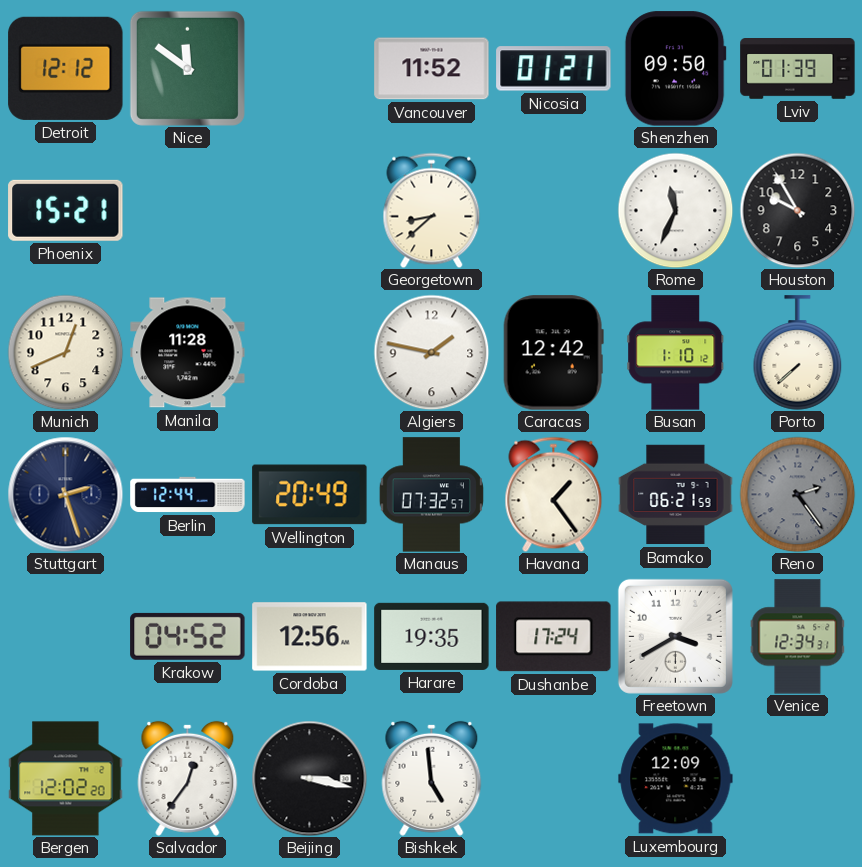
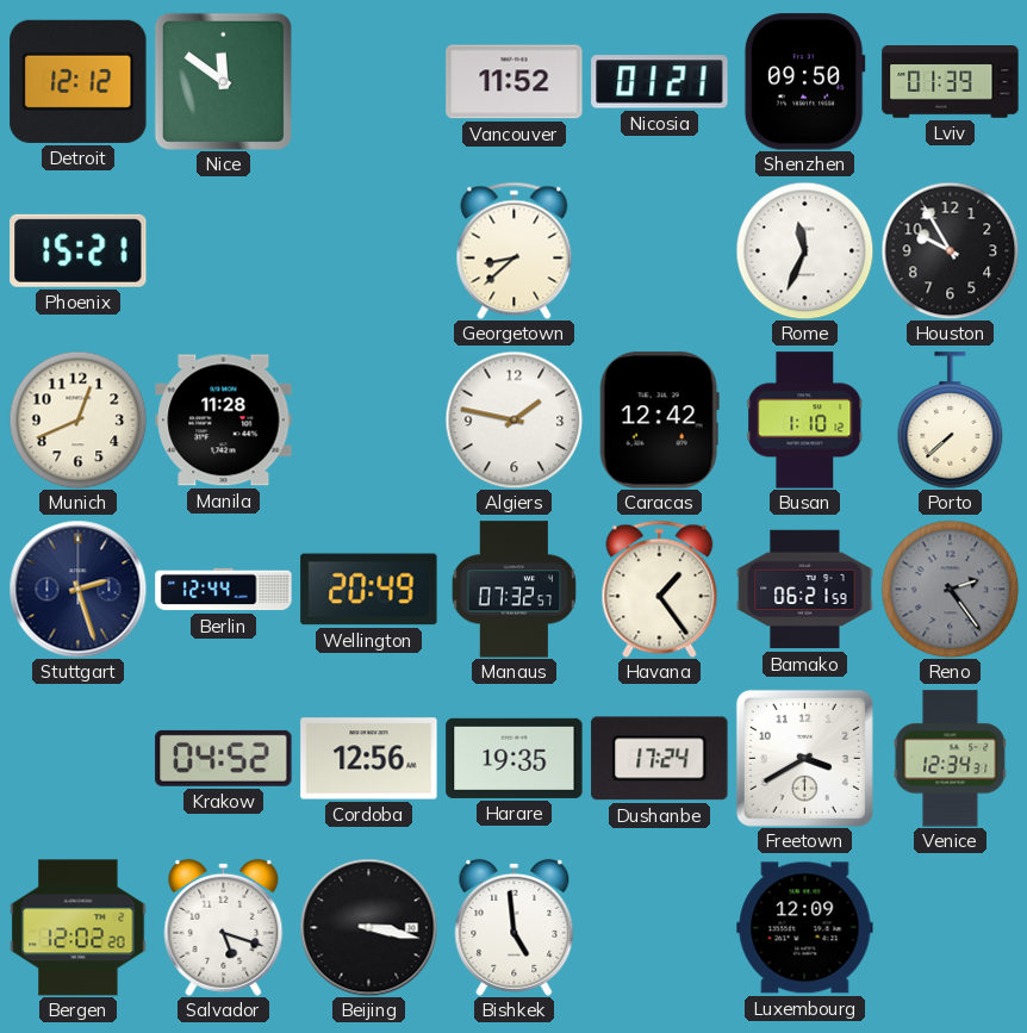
Salvador: 12:36 -> 5:18
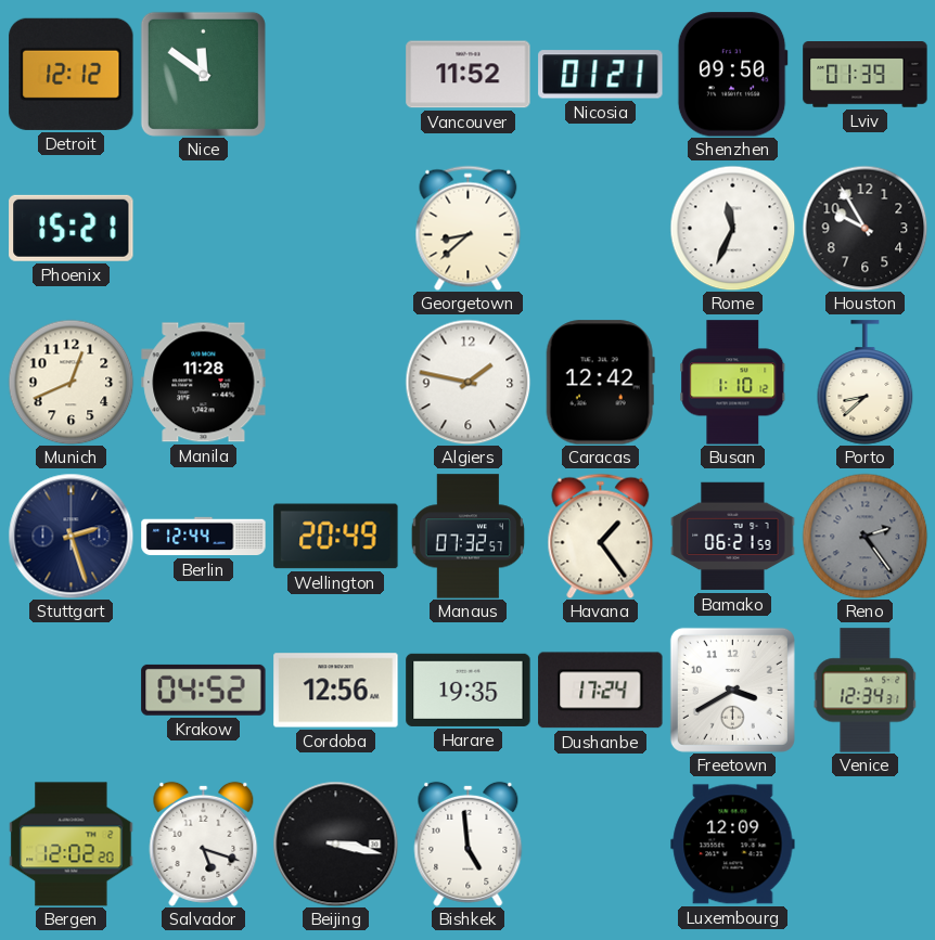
Porto: 7:38 -> 8:38
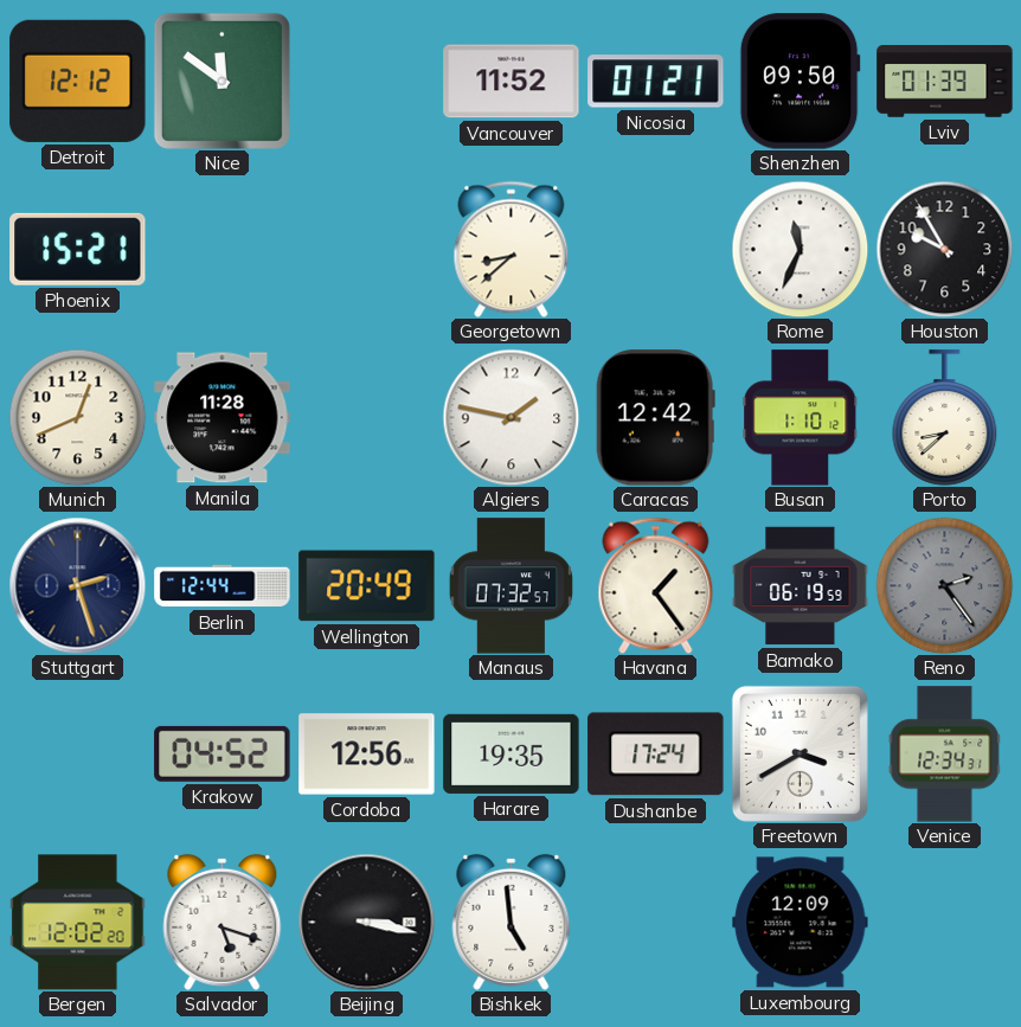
Bamako: 06:21 -> 06:19
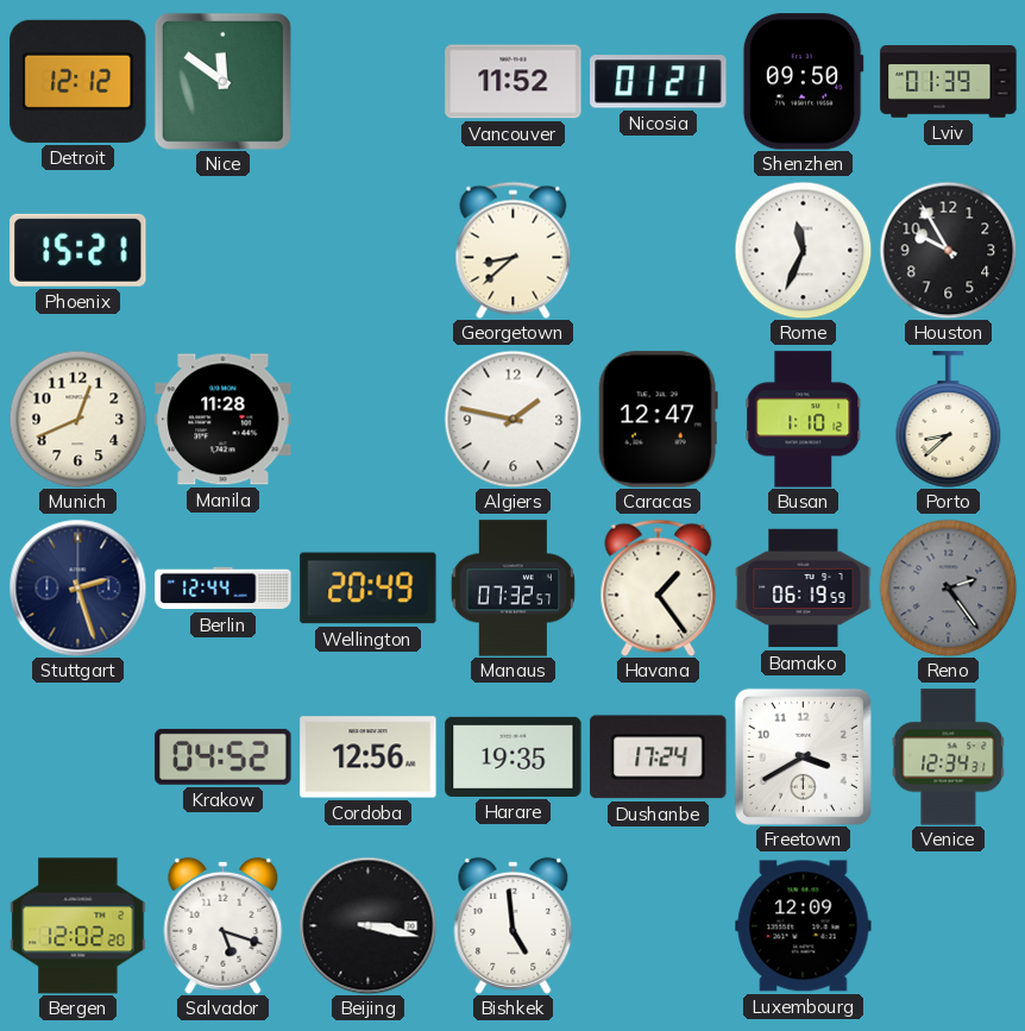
Caracas: 12:42 -> 12:47
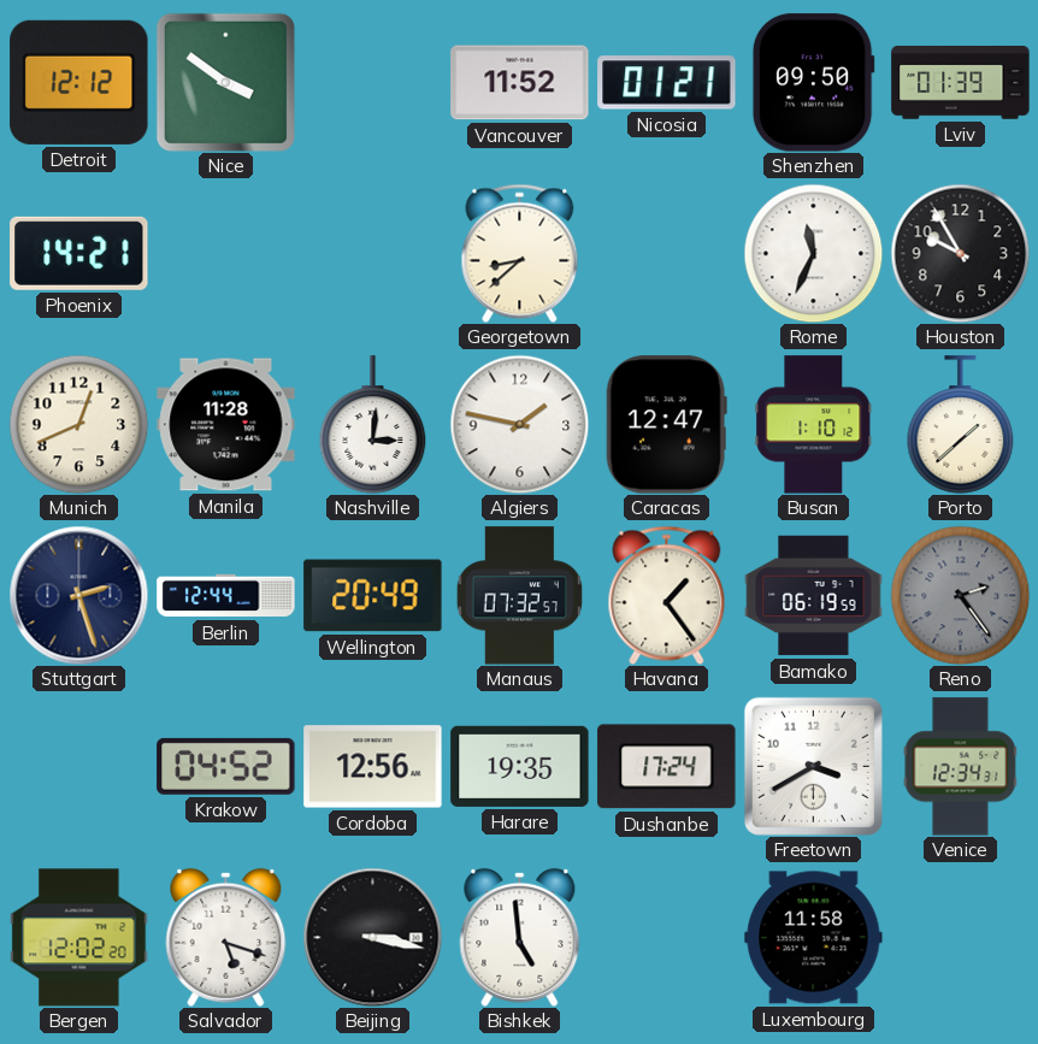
Nice: 11:51 -> 3:51
Phoenix: 15:21 -> 14:21
Nashville: none -> 3:01
Porto: 8:38 -> 1:38
Luxembourg: 12:09 -> 11:58
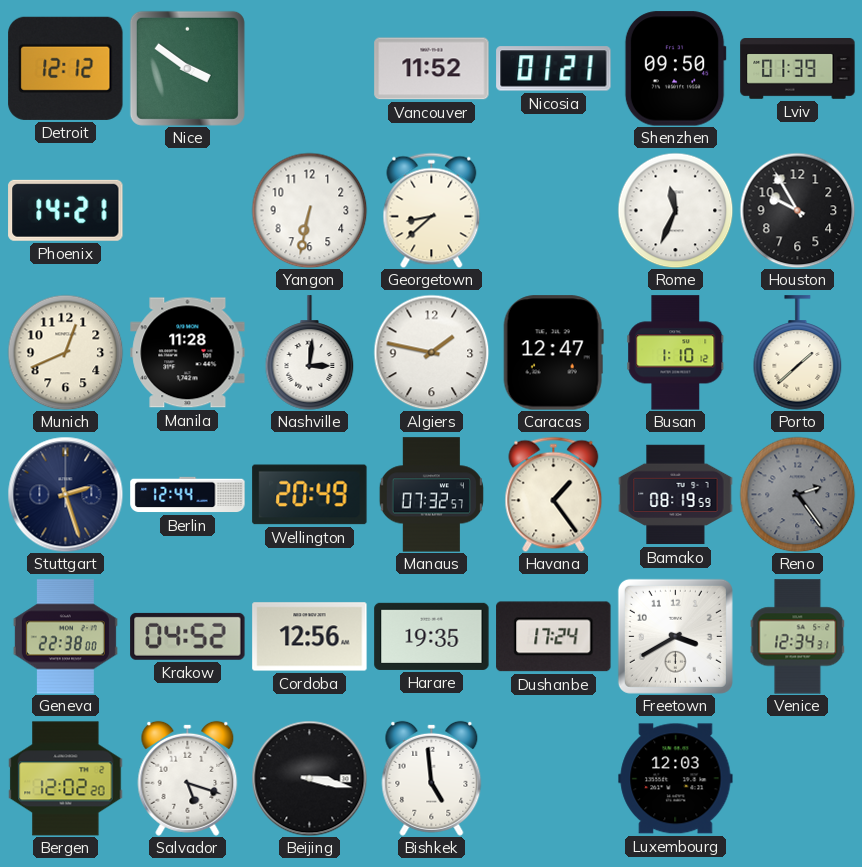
Yangon: none -> 6:32
Bamako: 06:19 -> 08:19
Geneva: none -> 22:38
Luxembourg: 11:58 -> 12:03
